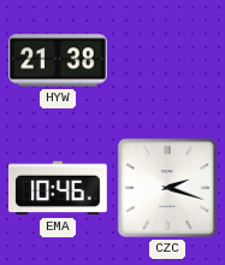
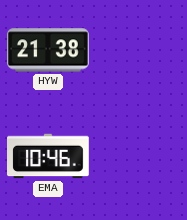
CZC: 2:18 -> none
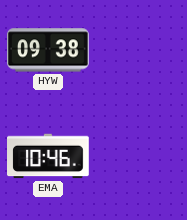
HYW: 21:38 -> 09:38
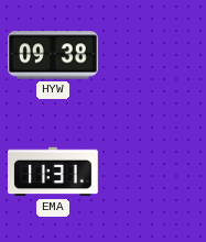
EMA: 10:46 -> 11:31
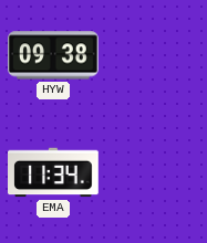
EMA: 11:31 -> 11:34
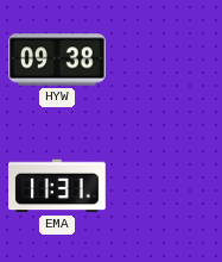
EMA: 11:34 -> 11:31
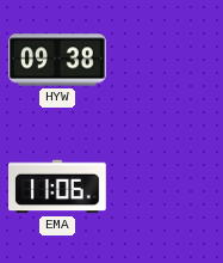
EMA: 11:31 -> 11:06
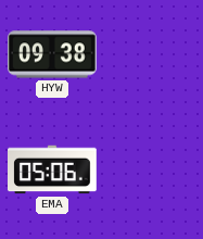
EMA: 11:06 -> 05:06
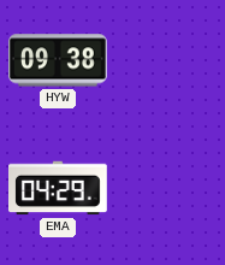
EMA: 05:06 -> 04:29
